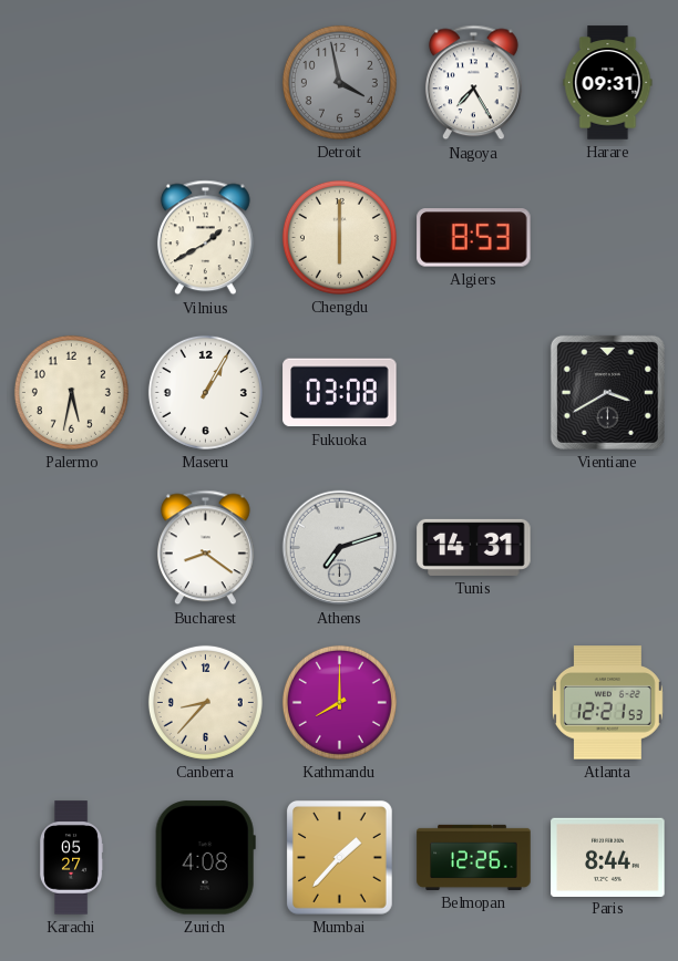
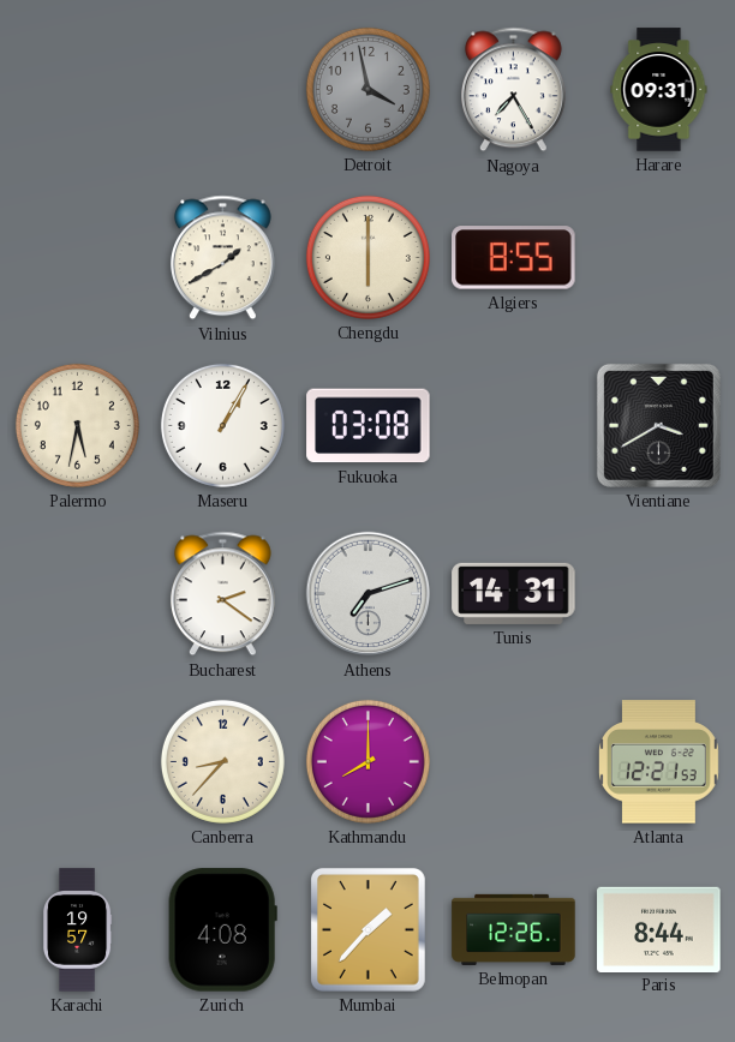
Algiers: 8:53 -> 8:55
Bucharest: 8:21 -> 2:21
Karachi: 05:27 -> 19:57
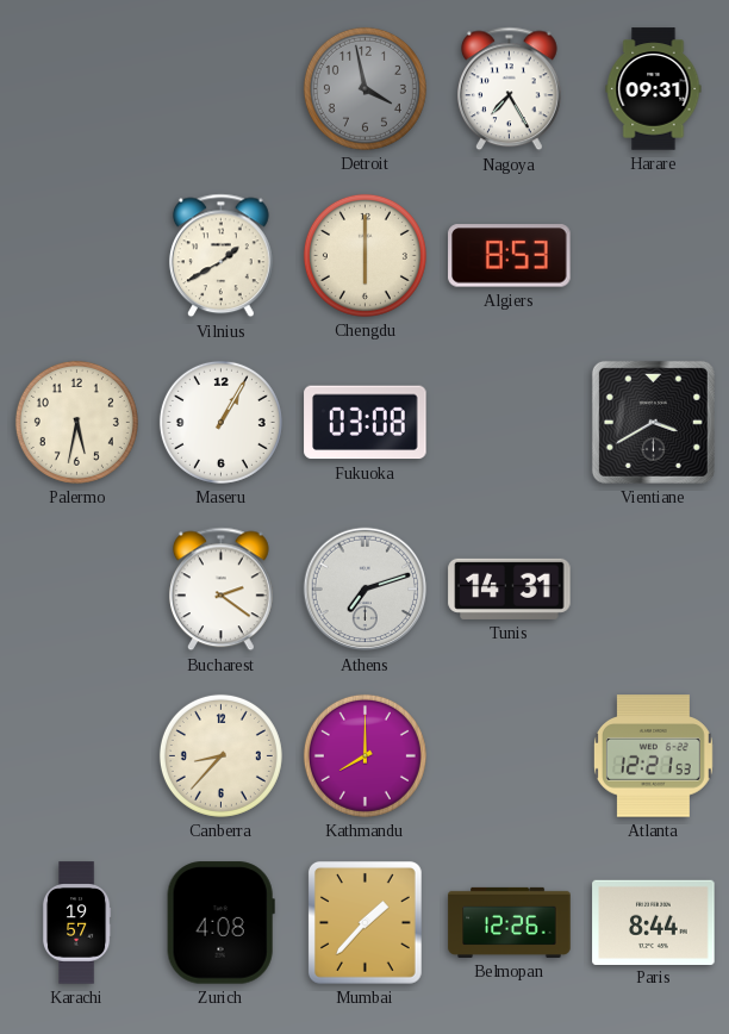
Algiers: 8:55 -> 8:53
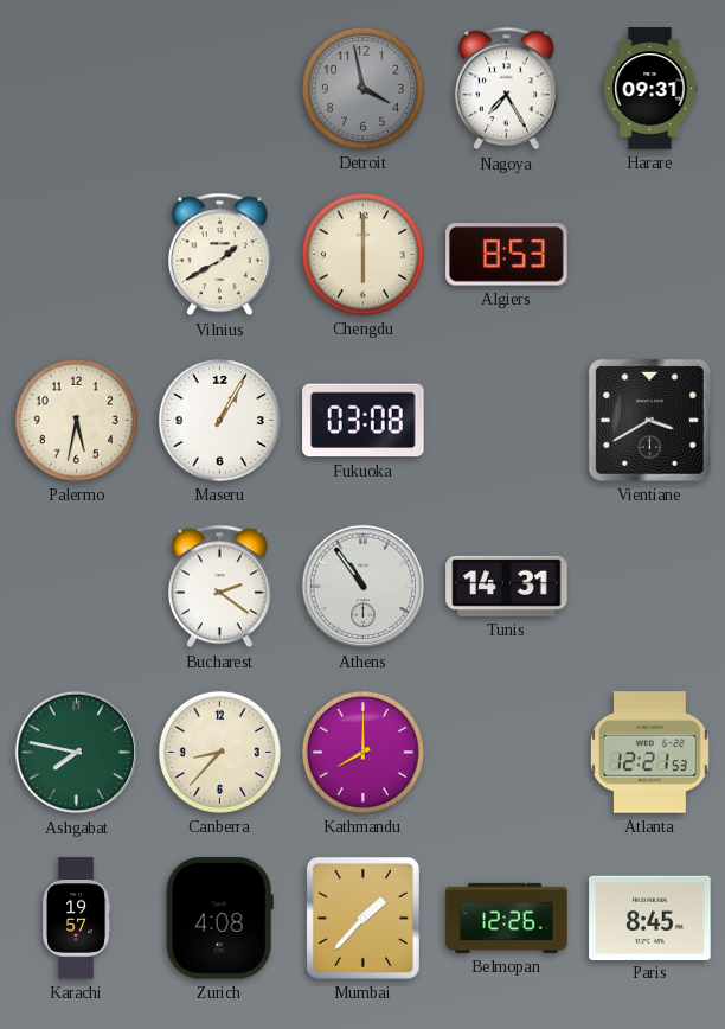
Athens: 7:12 -> 10:54
Ashgabat: none -> 7:47
Paris: 8:44 -> 8:45
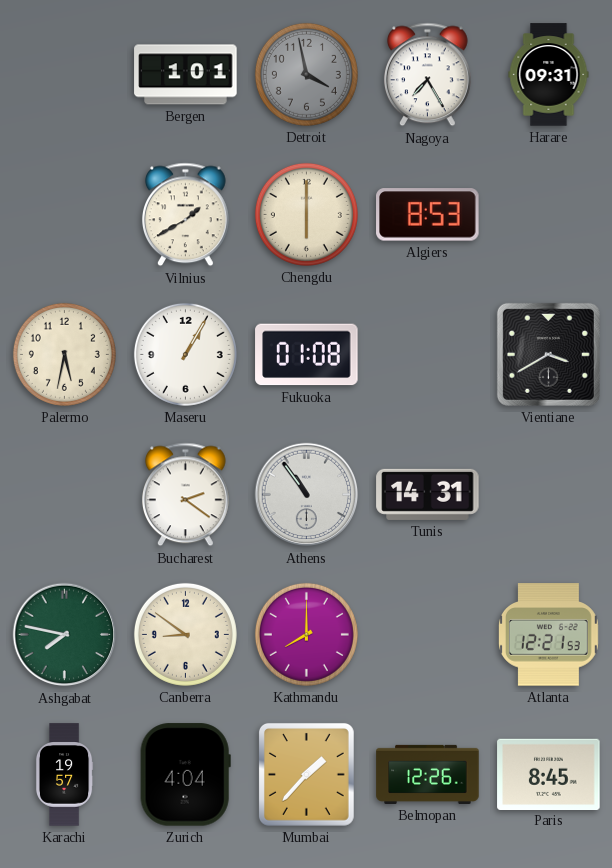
Bergen: none -> 1:01
Fukuoka: 03:08 -> 01:08
Canberra: 8:37 -> 8:51
Zurich: 4:08 -> 4:04
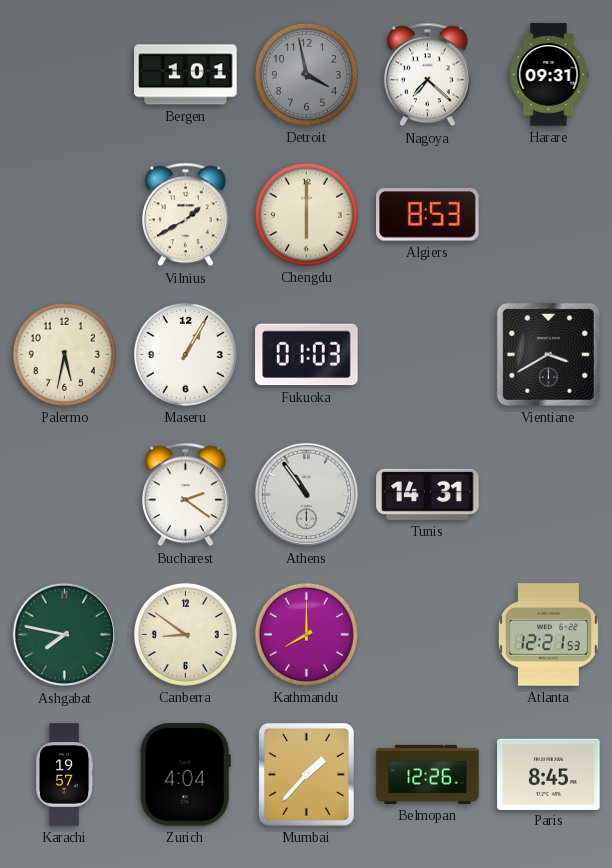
Nagoya: 7:25 -> 7:22
Fukuoka: 01:08 -> 01:03
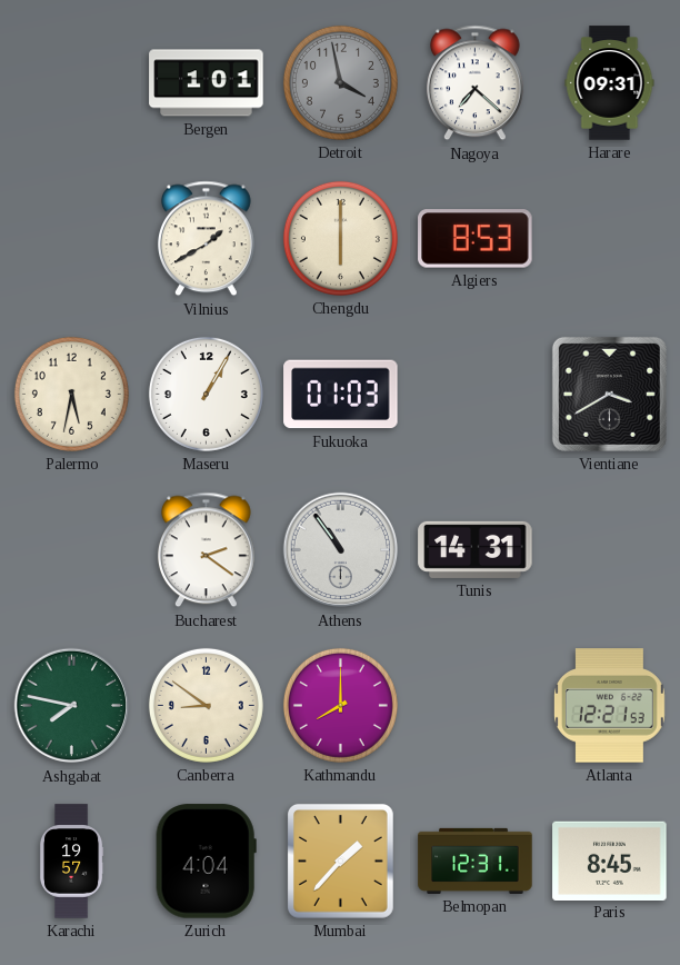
Belmopan: 12:26 -> 12:31
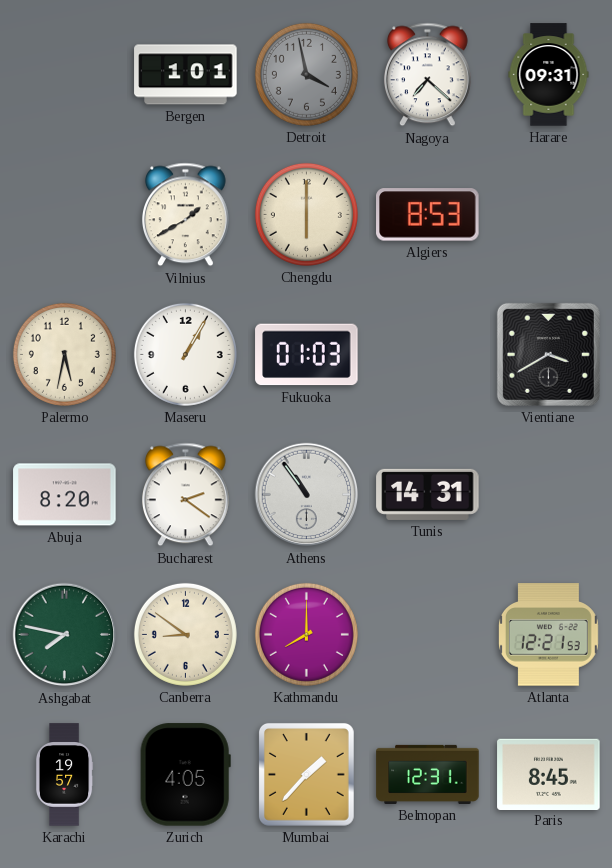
Abuja: none -> 8:20
Zurich: 4:04 -> 4:05
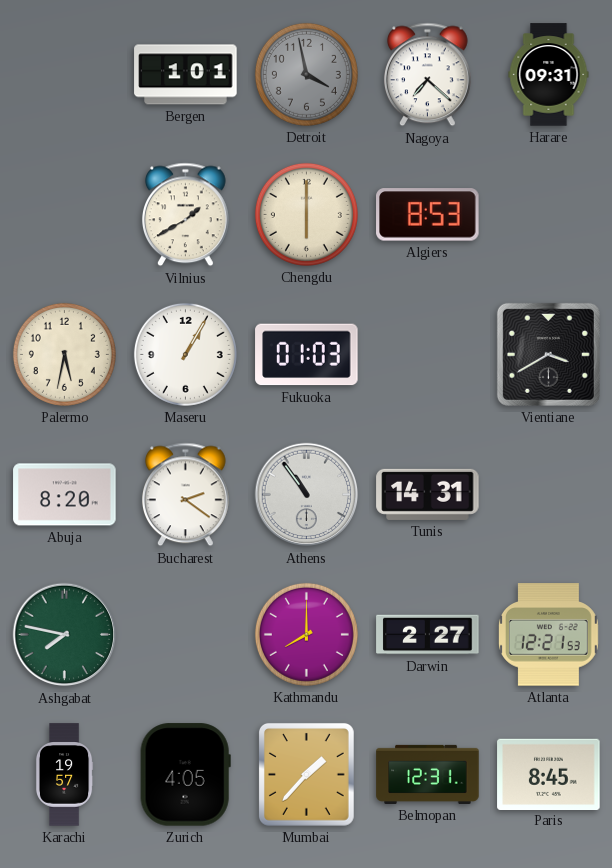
Canberra: 8:51 -> none
Darwin: none -> 2:27
